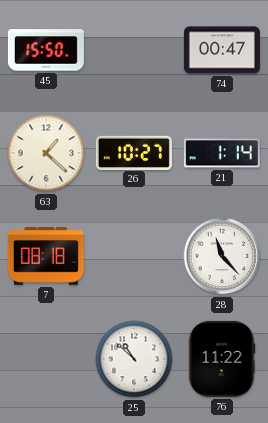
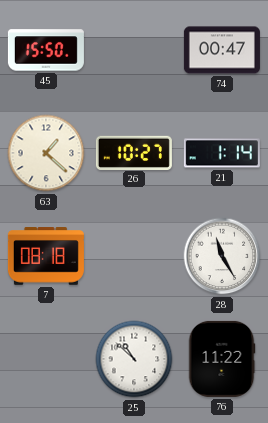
28: 11:23 -> 11:25
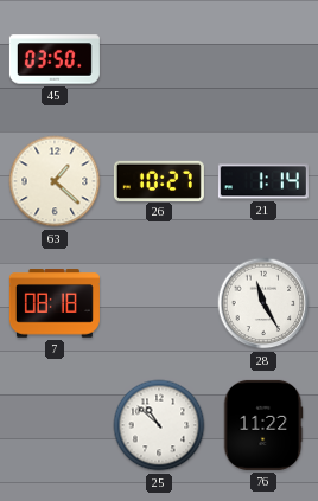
45: 15:50 -> 03:50
74: 00:47 -> none
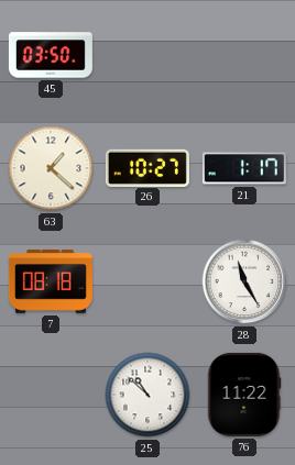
21: 1:14 -> 1:17
